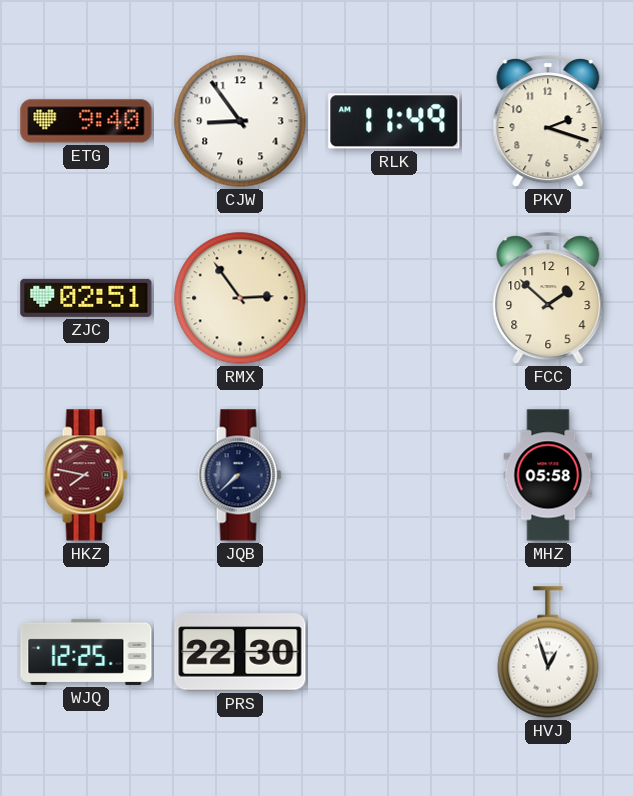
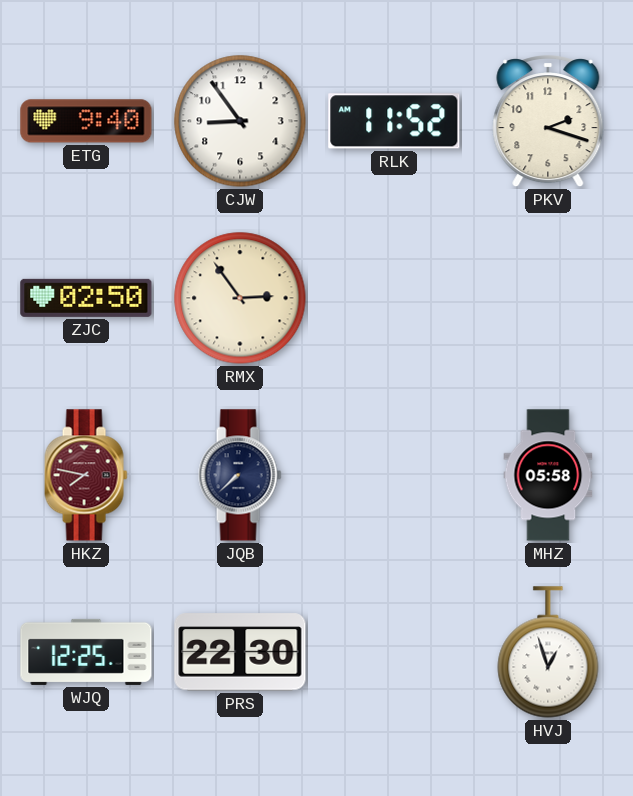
RLK: 11:49 -> 11:52
ZJC: 02:51 -> 02:50
FCC: 1:52 -> none
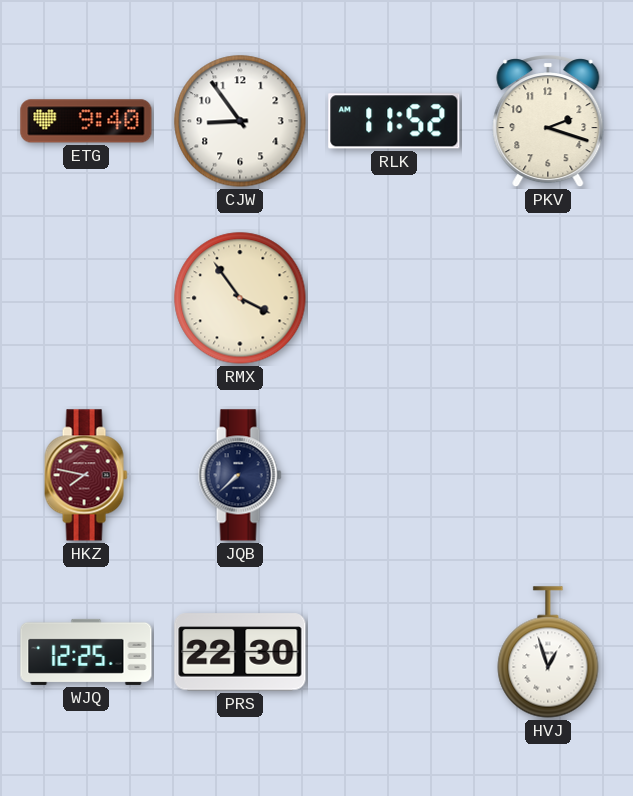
ZJC: 02:50 -> none
RMX: 2:54 -> 3:54
MHZ: 05:58 -> none
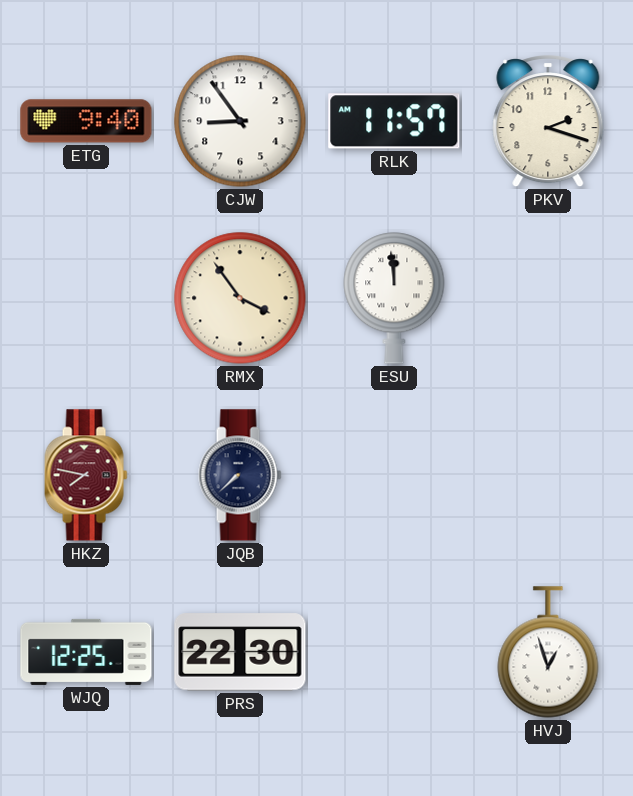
RLK: 11:52 -> 11:57
ESU: none -> 11:59
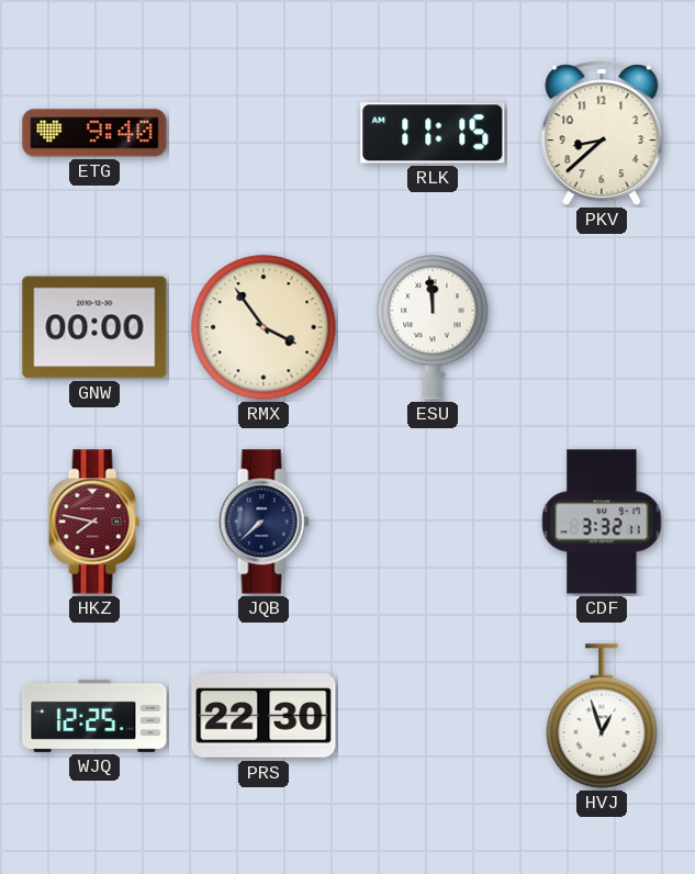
CJW: 8:54 -> none
RLK: 11:57 -> 11:15
PKV: 2:18 -> 8:38
GNW: none -> 00:00
CDF: none -> 3:32
